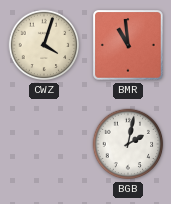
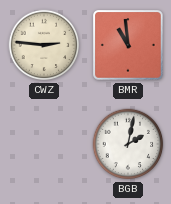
CWZ: 4:03 -> 2:46
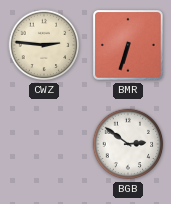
BMR: 10:59 -> 6:33
BGB: 2:02 -> 2:51
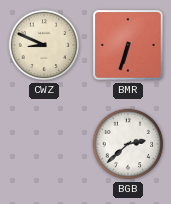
CWZ: 2:46 -> 8:49
BGB: 2:51 -> 2:38
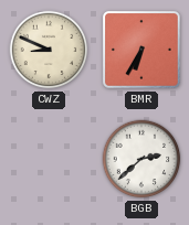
BMR: 6:33 -> 6:35
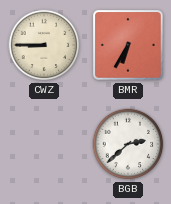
CWZ: 8:49 -> 8:45
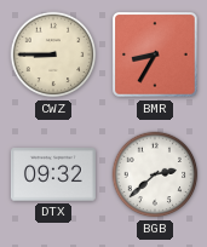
BMR: 6:35 -> 8:35
DTX: none -> 09:32
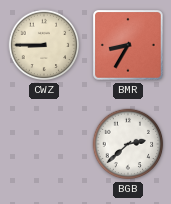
DTX: 09:32 -> none
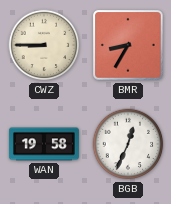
WAN: none -> 19:58
BGB: 2:38 -> 12:34
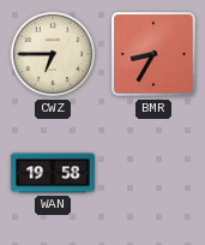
CWZ: 8:45 -> 6:45
BGB: 12:34 -> none
